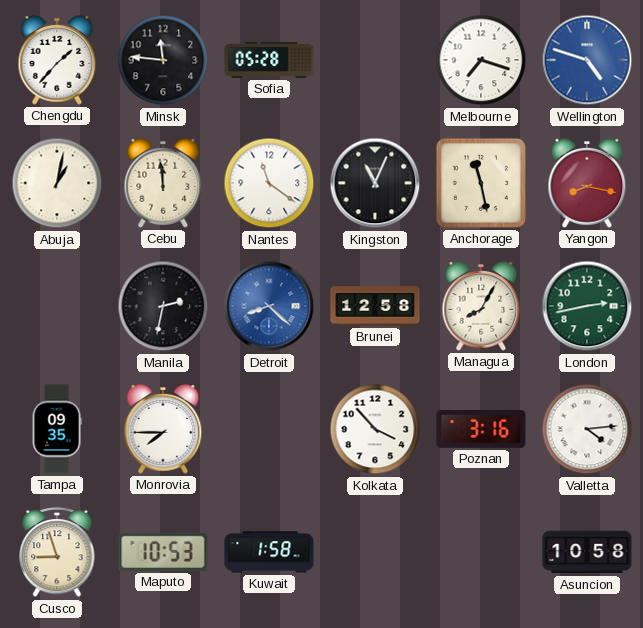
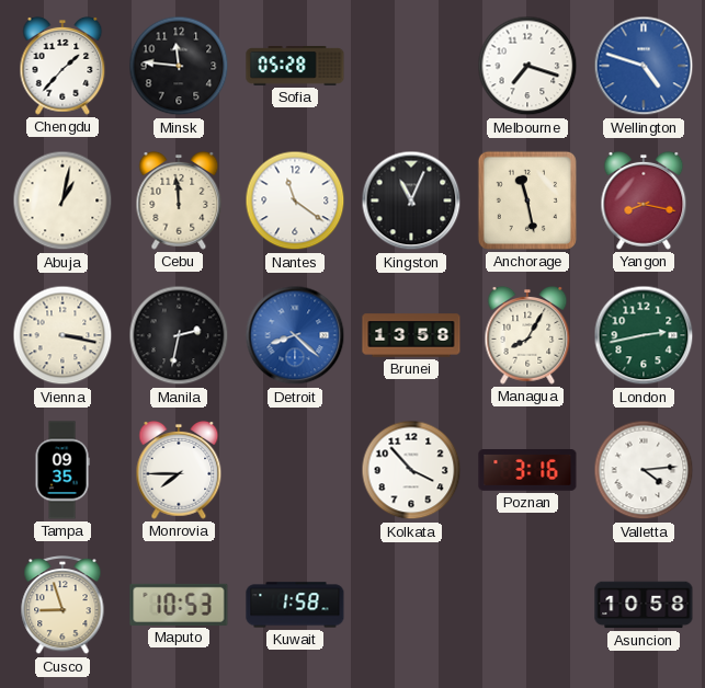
Vienna: none -> 3:17
Brunei: 12:58 -> 13:58
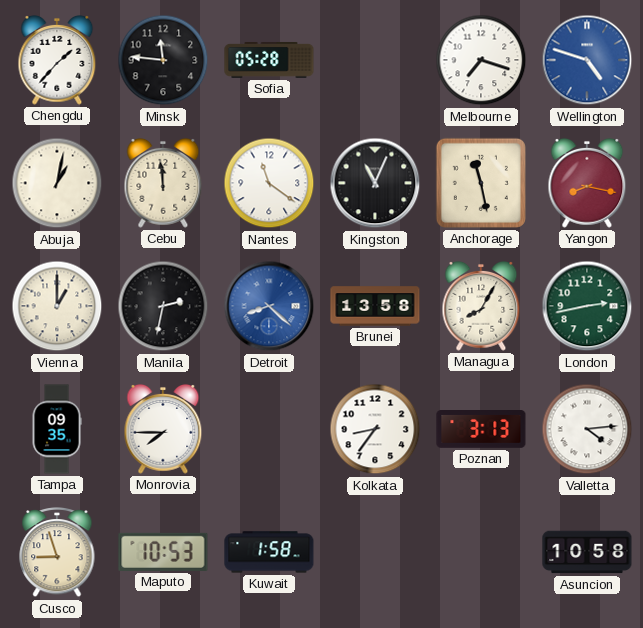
Vienna: 3:17 -> 1:00
Kolkata: 3:53 -> 8:36
Poznan: 3:16 -> 3:13
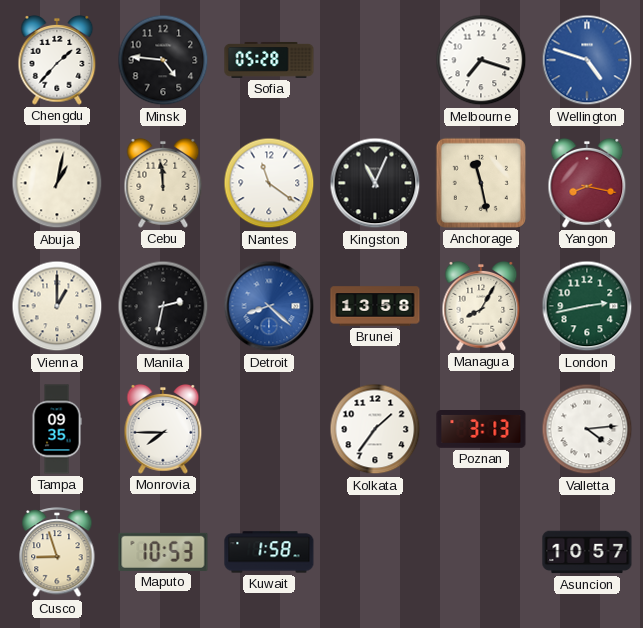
Minsk: 11:46 -> 4:46
Kolkata: 8:36 -> 1:36
Asuncion: 10:58 -> 10:57
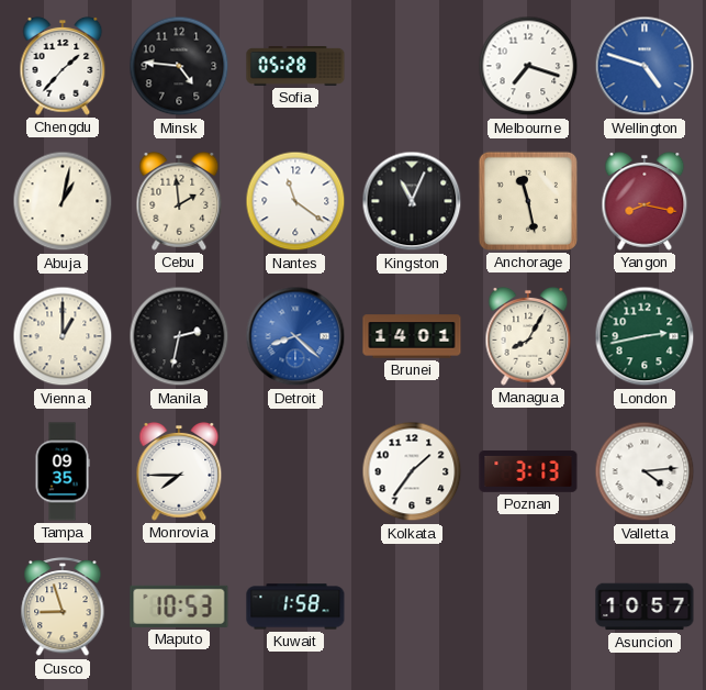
Cebu: 11:59 -> 1:59
Brunei: 13:58 -> 14:01
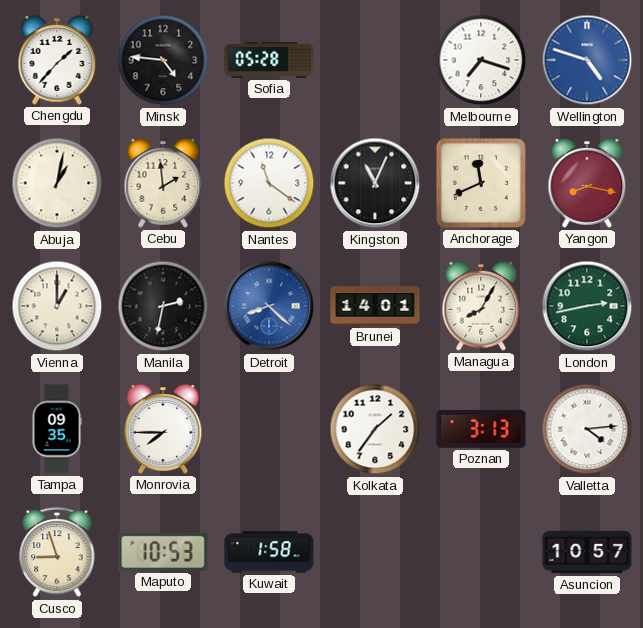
Anchorage: 11:28 -> 11:41
